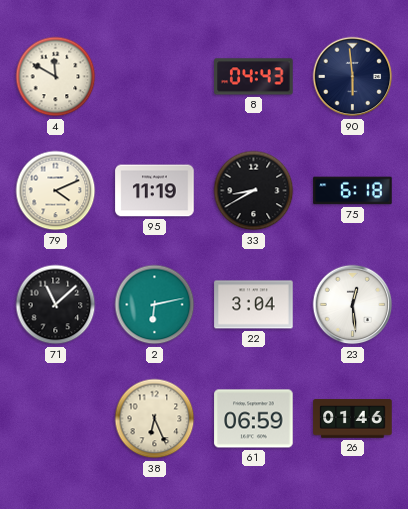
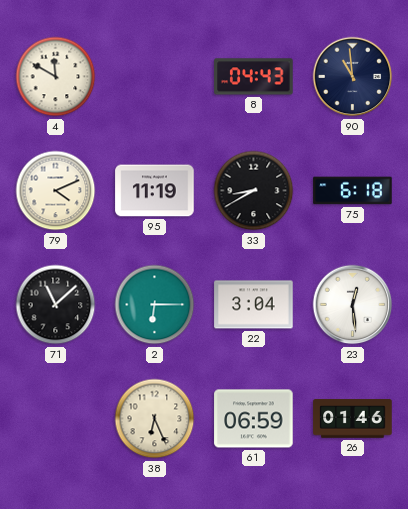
90: 5:59 -> 10:59
2: 6:13 -> 6:15
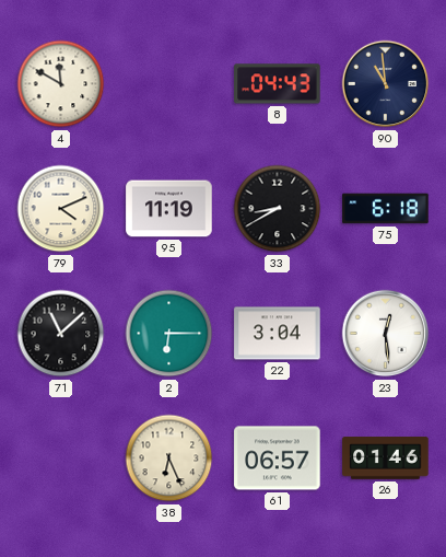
61: 06:59 -> 06:57
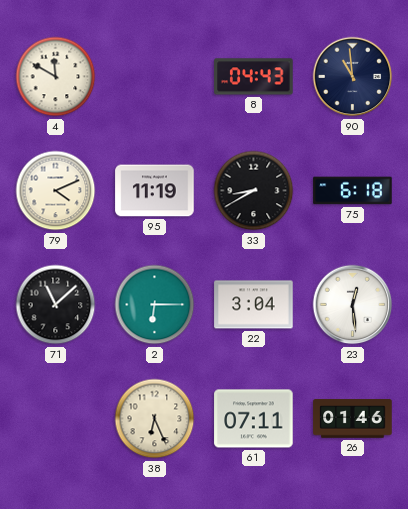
61: 06:57 -> 07:11
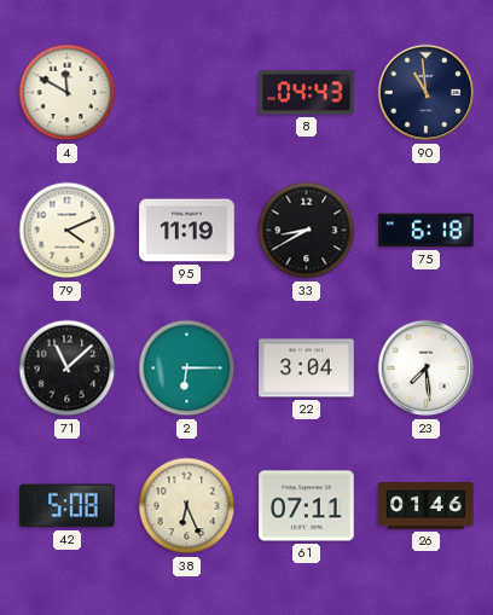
23: 12:29 -> 7:29
42: none -> 5:08
